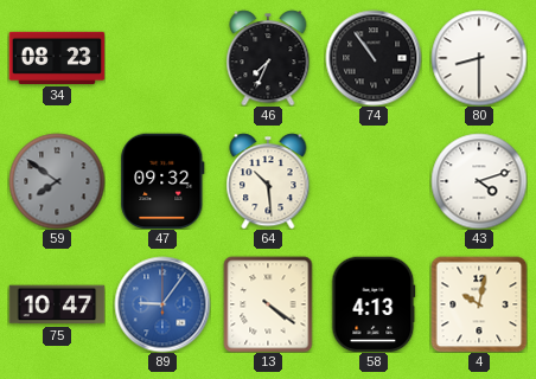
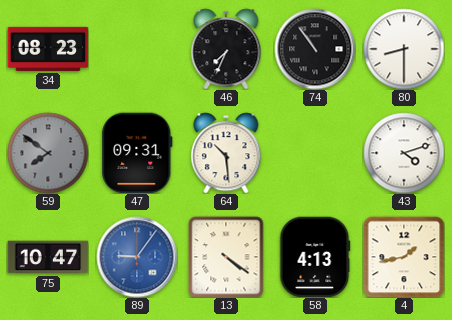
47: 09:32 -> 09:31
4: 10:02 -> 1:43
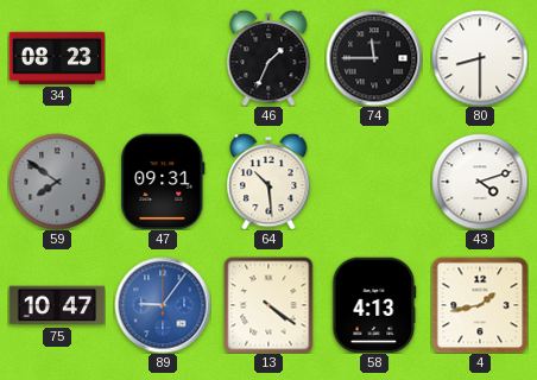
46: 7:34 -> 1:34
74: 10:54 -> 11:45
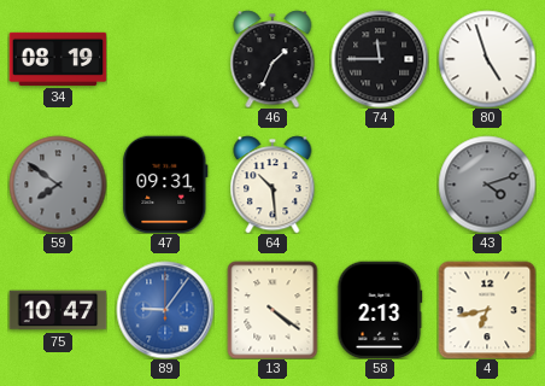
34: 08:23 -> 08:19
80: 8:30 -> 4:57
43 dial: white -> grey
58: 4:13 -> 2:13
4: 1:43 -> 6:43
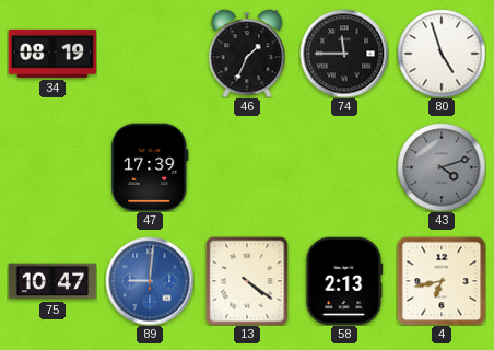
59: 7:51 -> none
47: 09:31 -> 17:39
64: 10:29 -> none
89: 9:06 -> 9:01
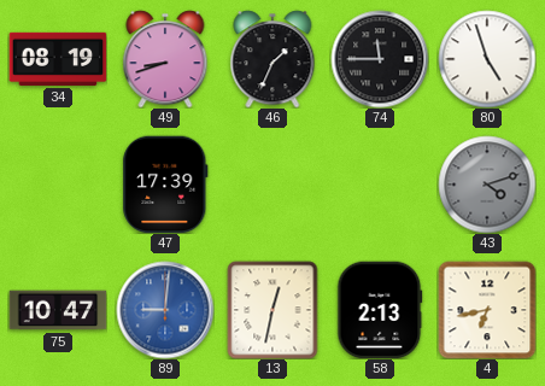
49: none -> 8:42
13: 4:21 -> 12:32
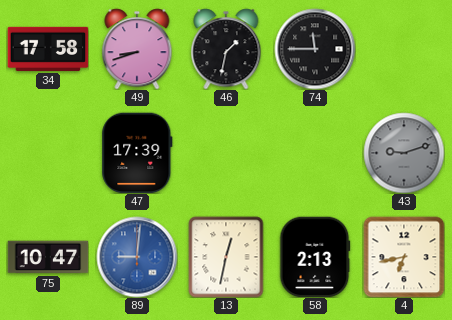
34: 08:19 -> 17:58
46: 1:34 -> 1:32
80: 4:57 -> none
43: 4:12 -> 9:12
